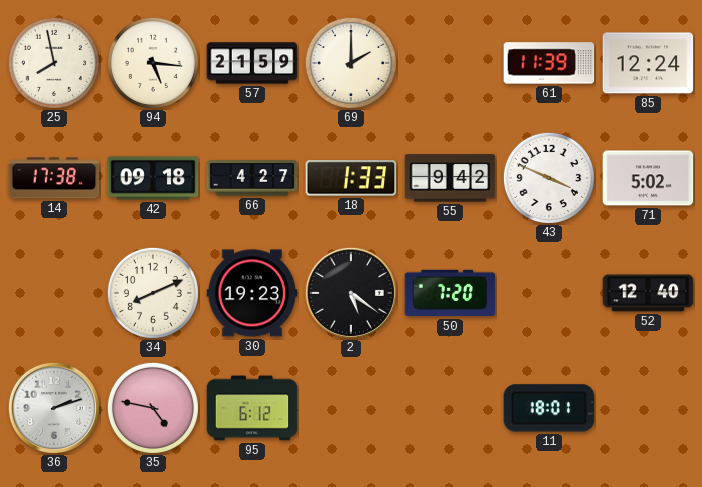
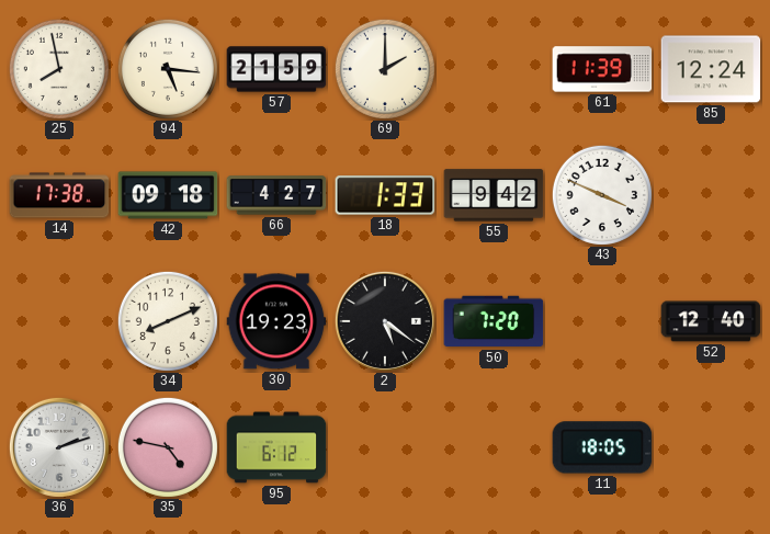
71: 5:02 -> none
11: 18:01 -> 18:05
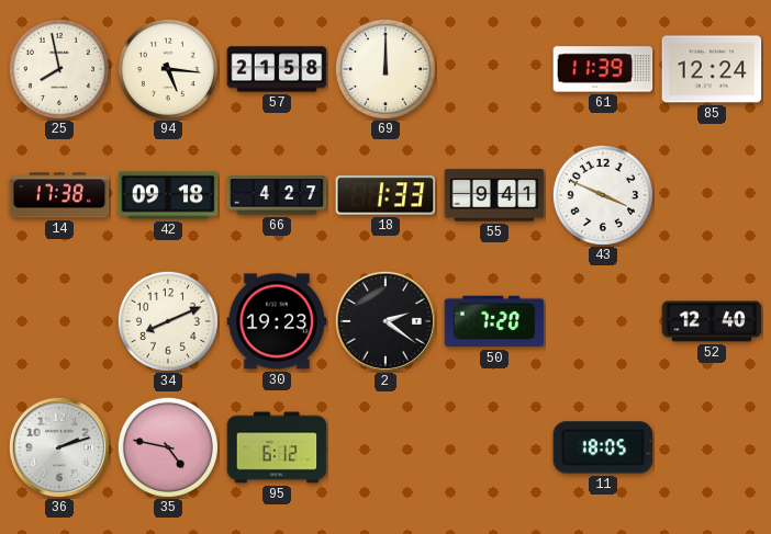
57: 21:59 -> 21:58
69: 2:00 -> 12:00
55: 9:42 -> 9:41
2: 5:21 -> 2:21
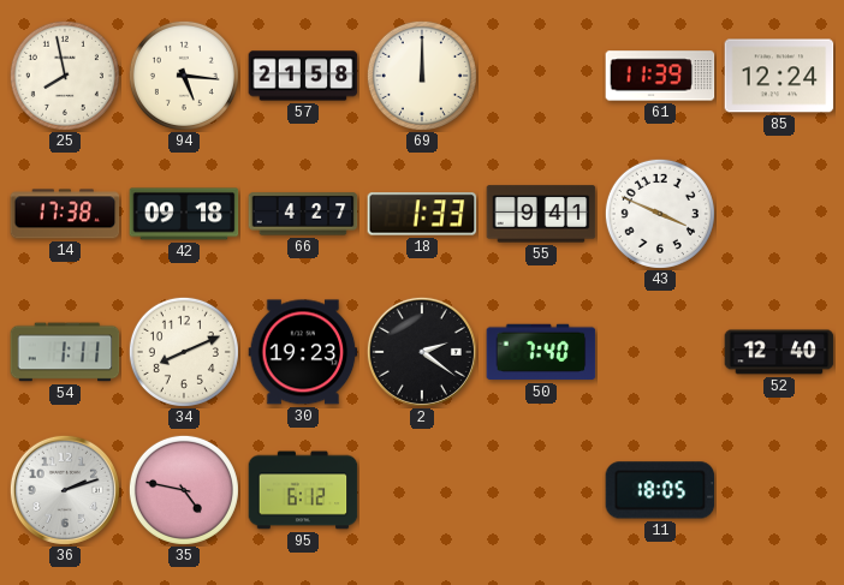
54: none -> 1:11
50: 7:20 -> 7:40
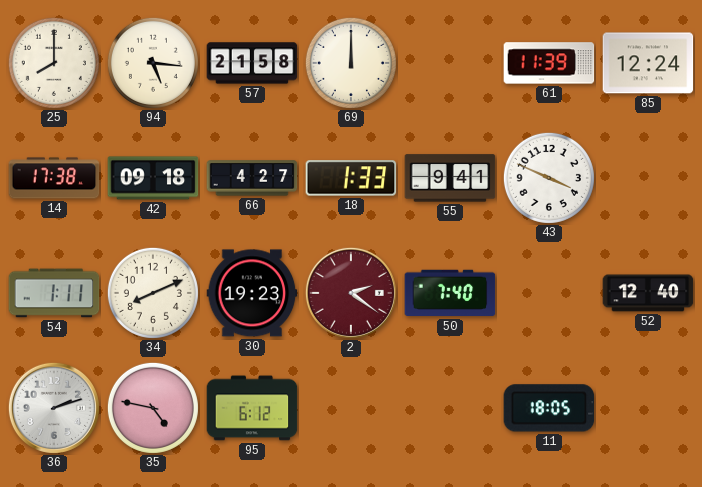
25: 7:58 -> 8:00
2 dial: black -> burgundy
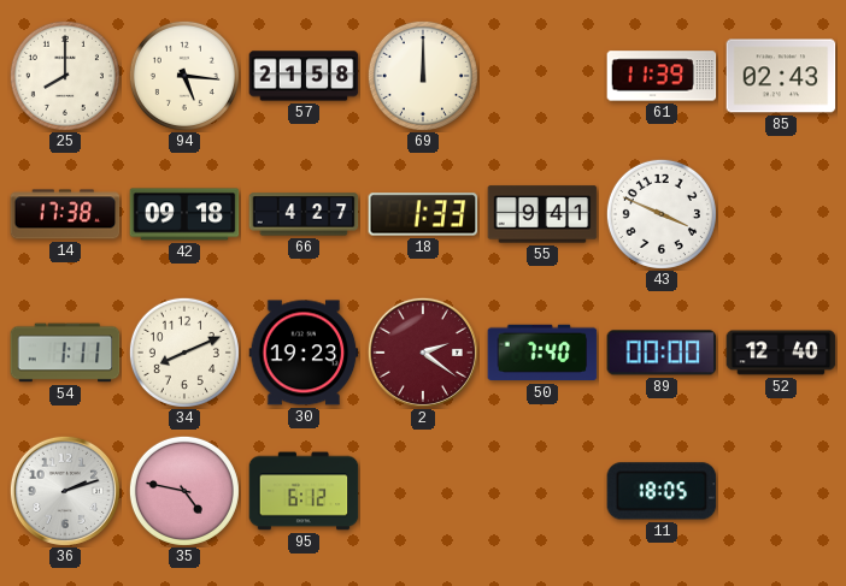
85: 12:24 -> 02:43
89: none -> 00:00
